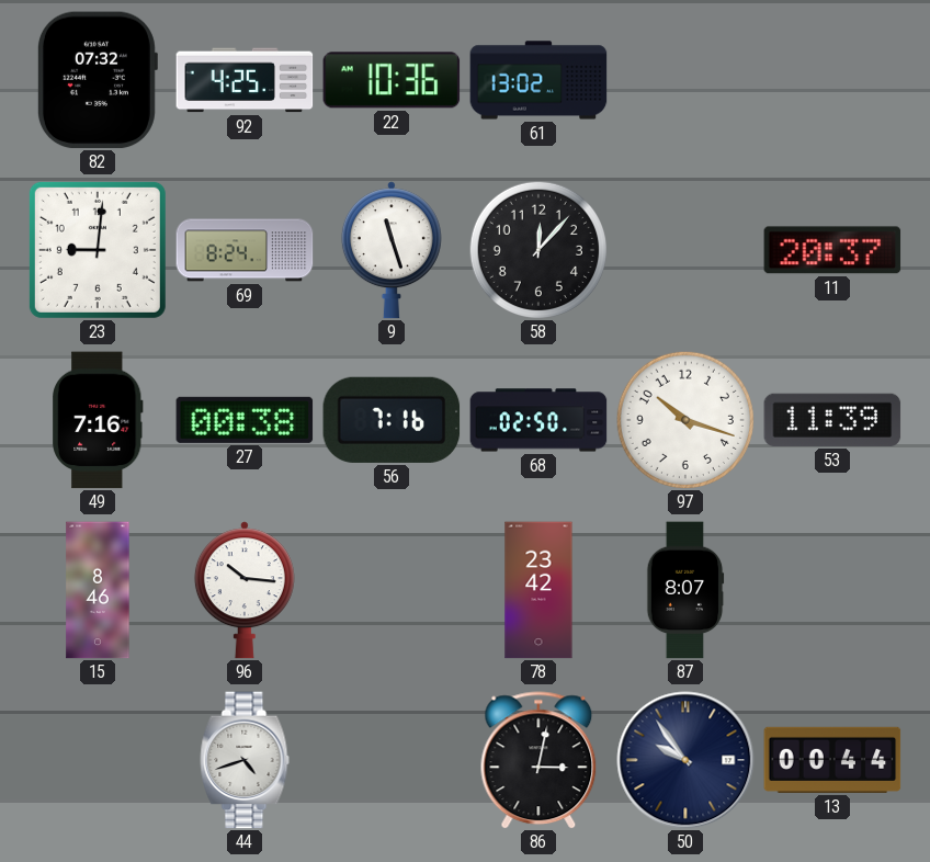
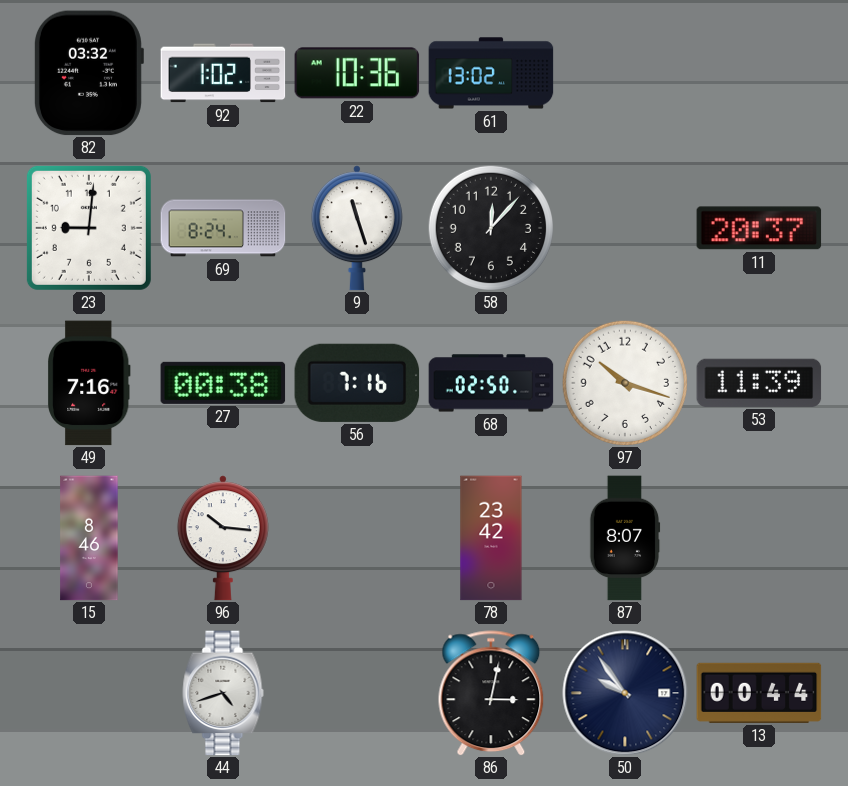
82: 07:32 -> 03:32
92: 4:25 -> 1:02
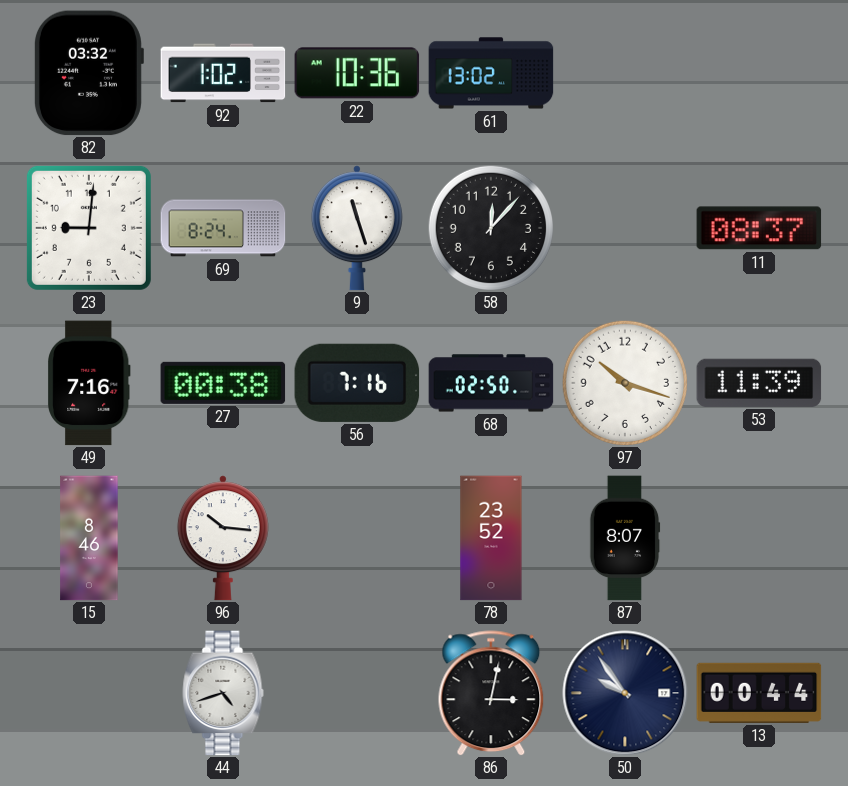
11: 20:37 -> 08:37
78: 23:42 -> 23:52
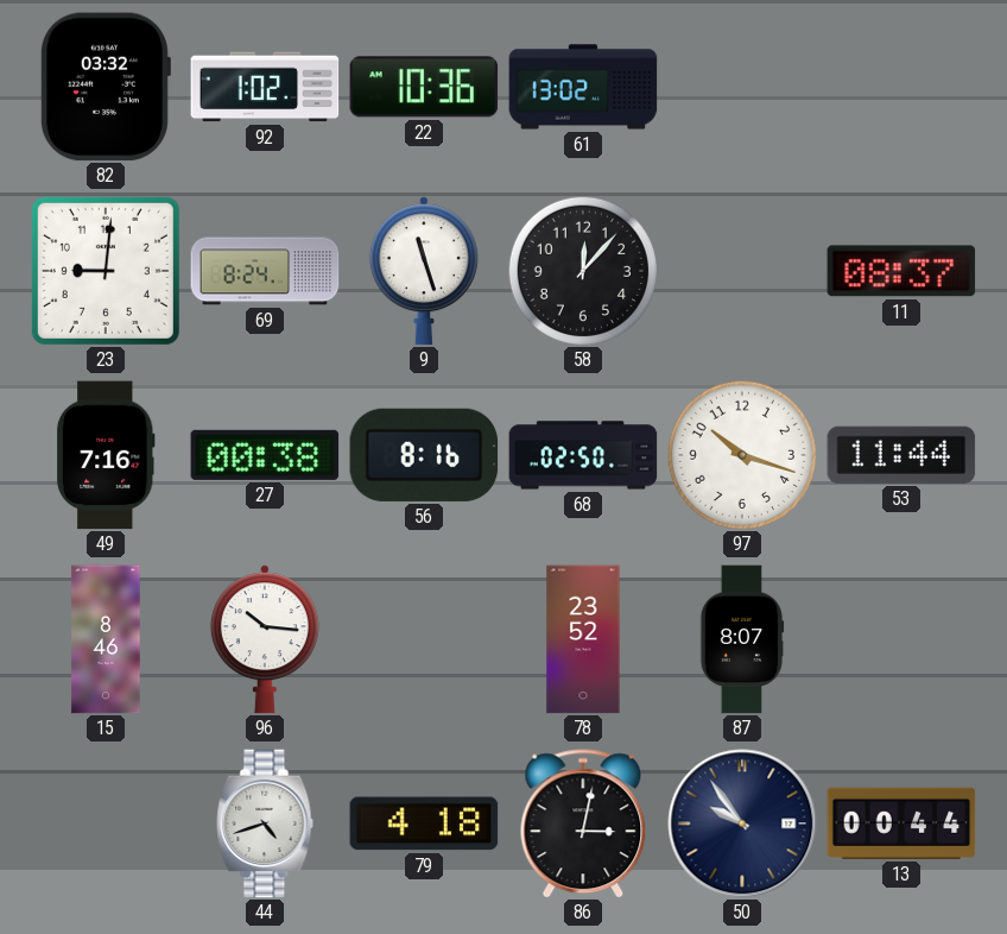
56: 7:16 -> 8:16
53: 11:39 -> 11:44
79: none -> 4:18
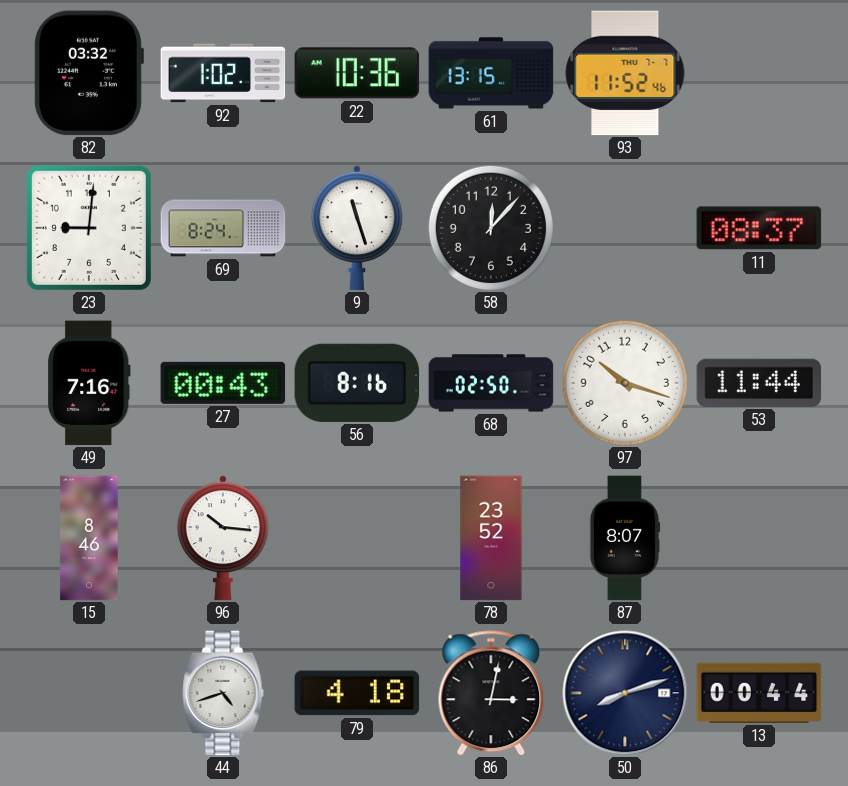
61: 13:02 -> 13:15
93: none -> 11:52
27: 00:38 -> 00:43
50: 9:54 -> 8:12
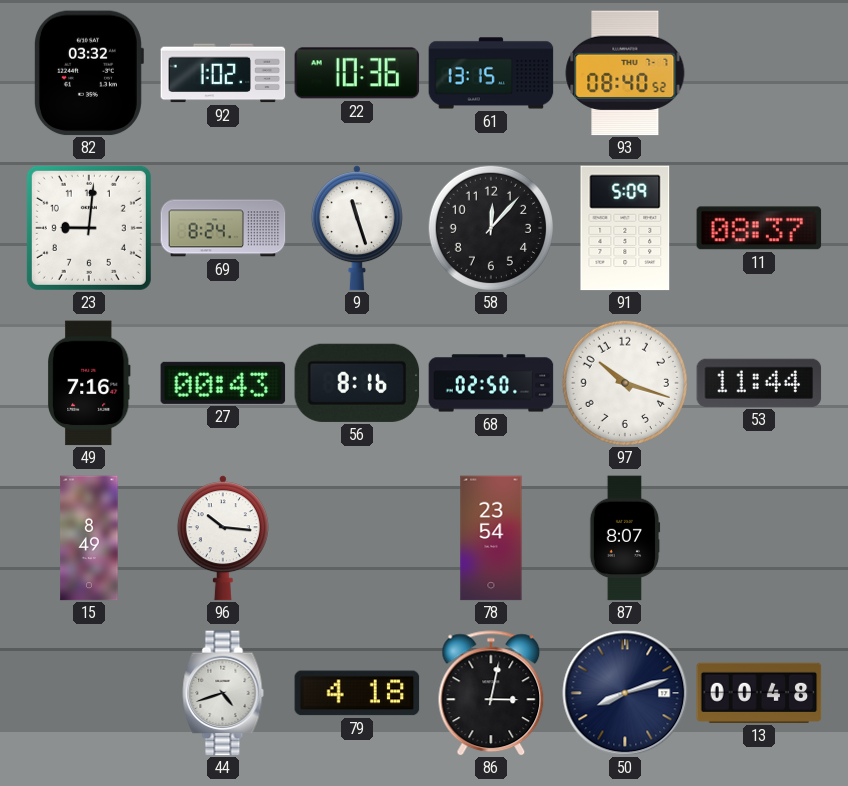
93: 11:52 -> 08:40
91: none -> 5:09
15: 8:46 -> 8:49
78: 23:52 -> 23:54
13: 00:44 -> 00:48
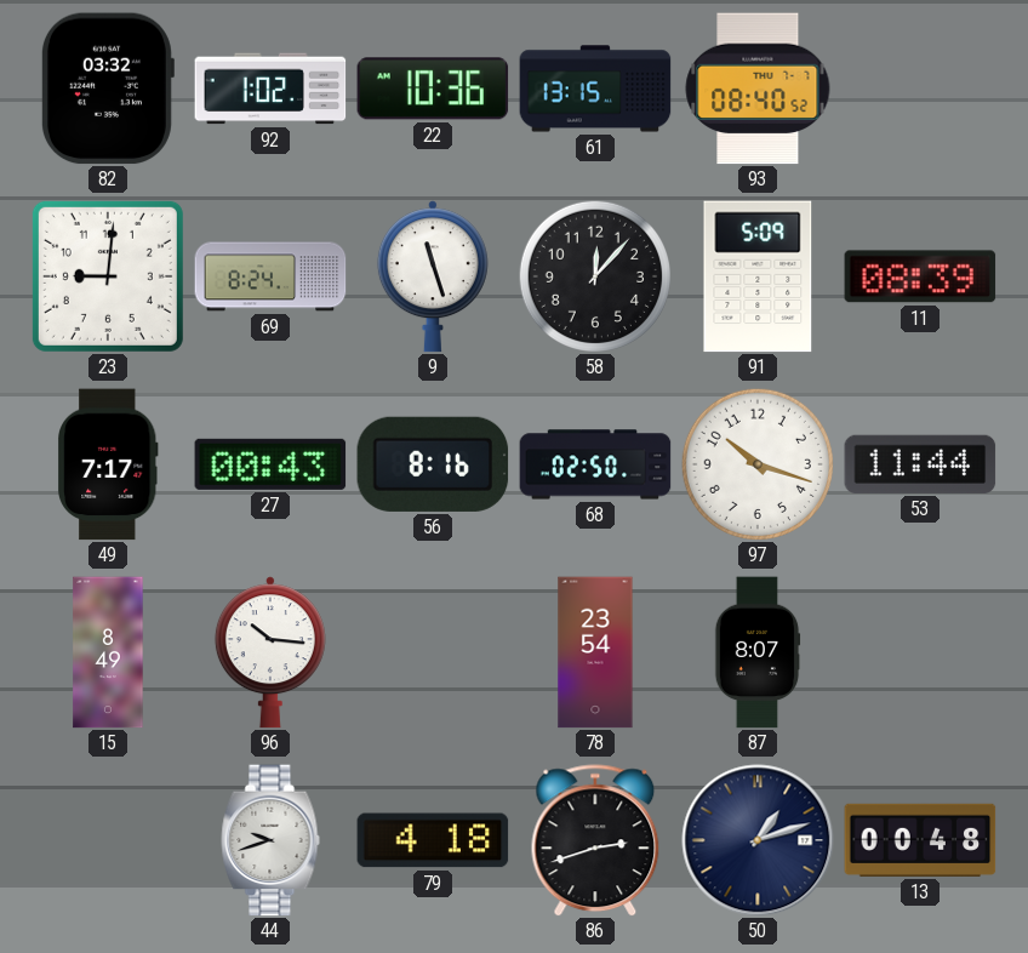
11: 08:37 -> 08:39
49: 7:16 -> 7:17
44: 4:42 -> 9:42
86: 3:02 -> 2:42
50: 8:12 -> 1:12
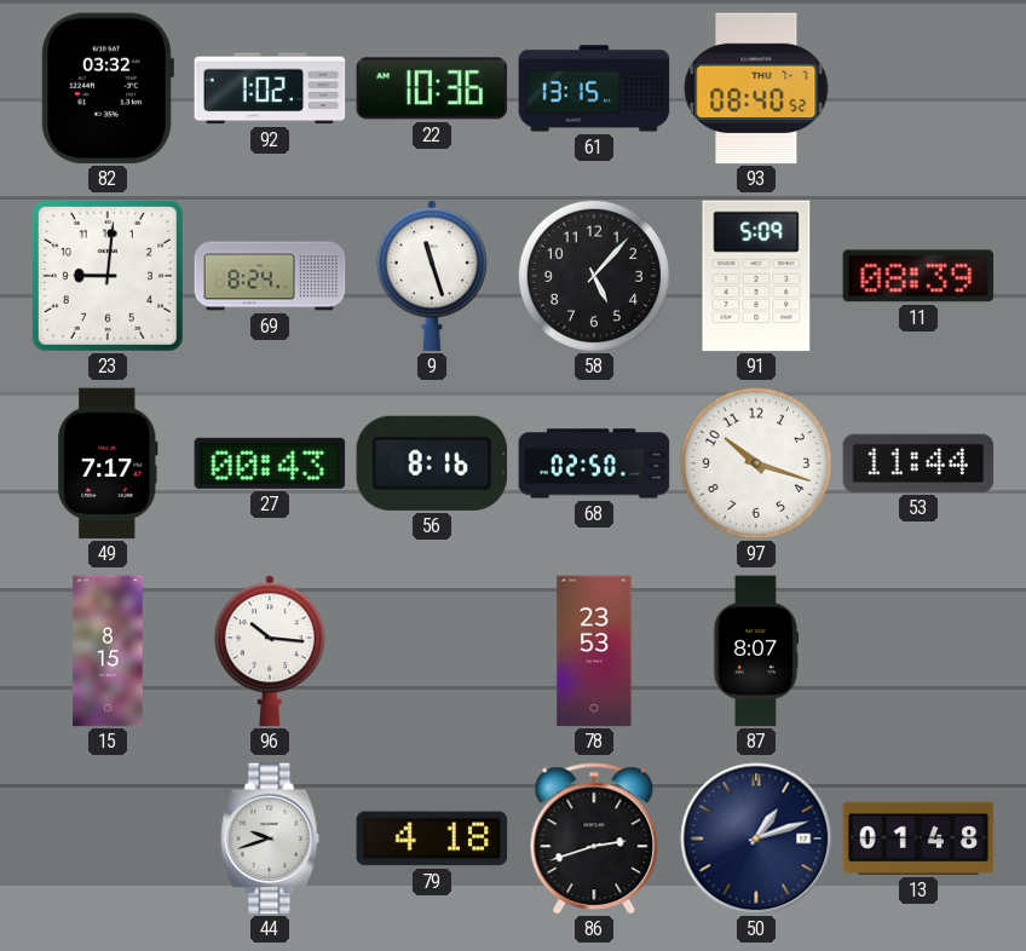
58: 12:07 -> 5:07
15: 8:49 -> 8:15
78: 23:54 -> 23:53
13: 00:48 -> 01:48
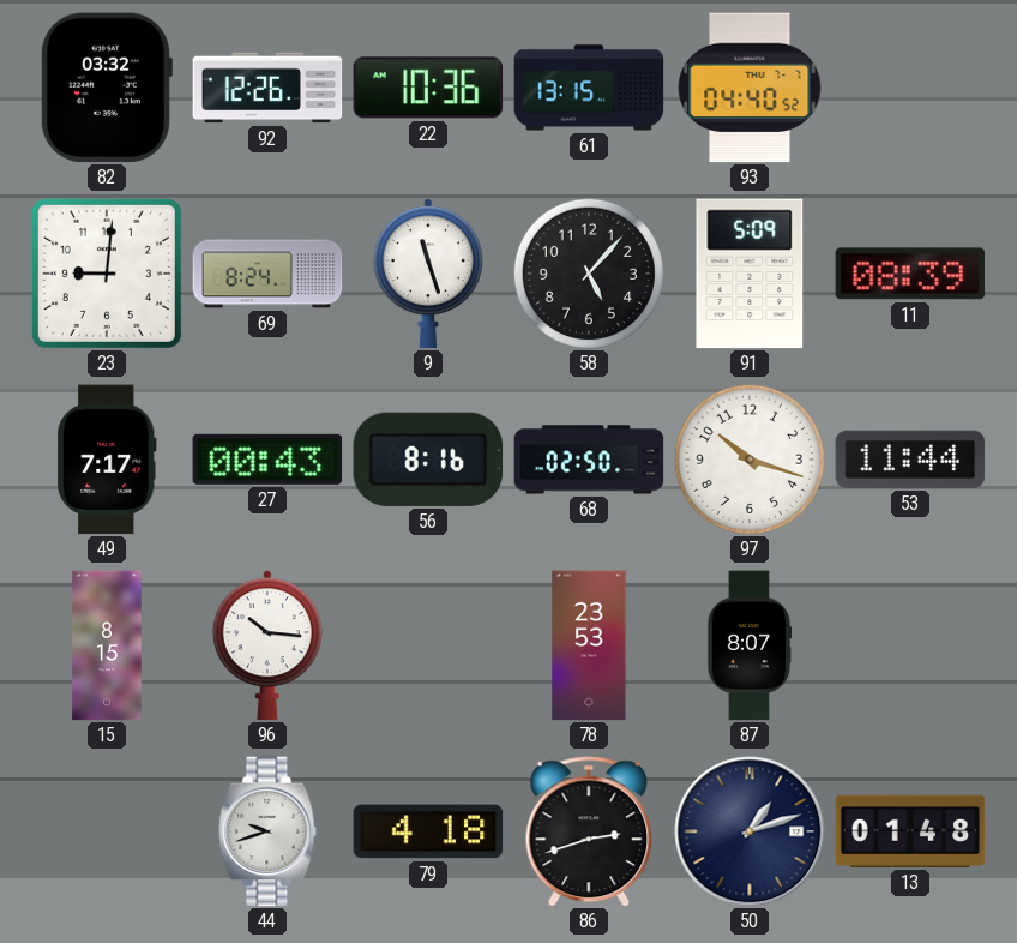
92: 1:02 -> 12:26
93: 08:40 -> 04:40
